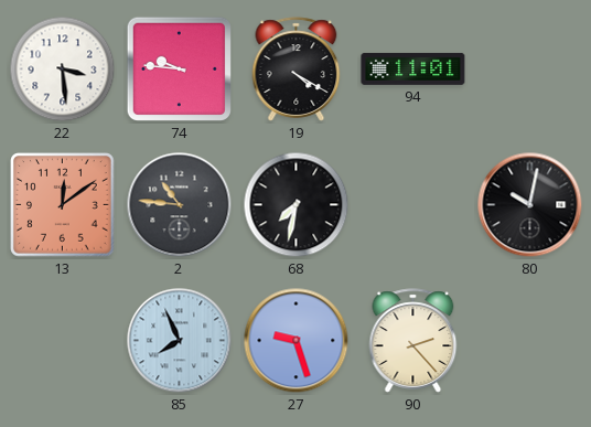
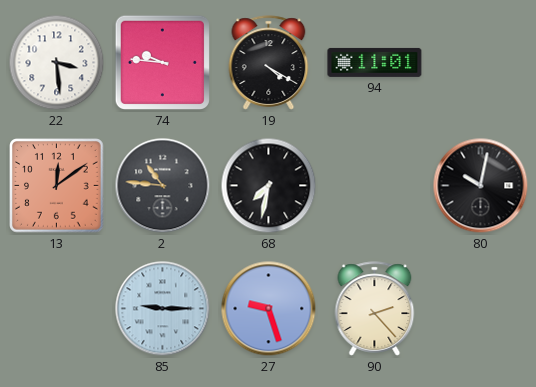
85: 7:56 -> 9:15
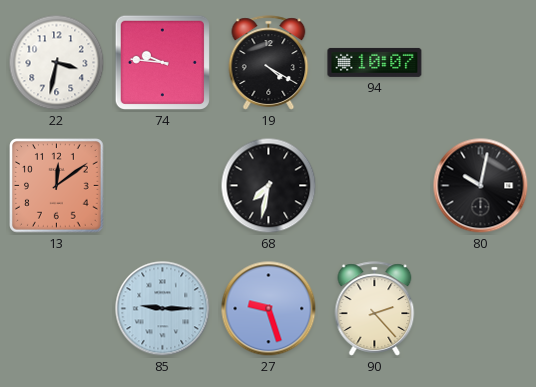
22: 3:29 -> 3:32
94: 11:01 -> 10:07
2: 10:46 -> none
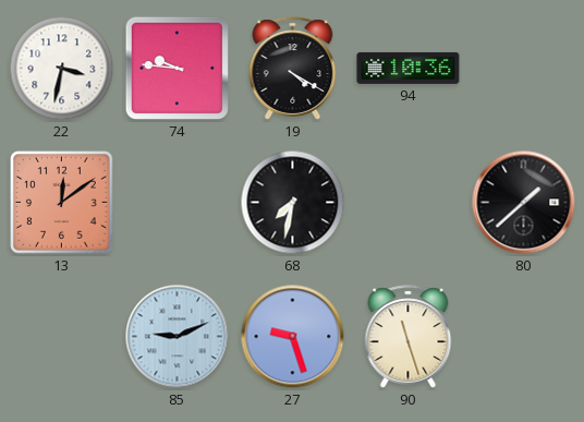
94: 10:07 -> 10:36
80: 10:02 -> 1:38
85: 9:15 -> 9:11
90: 2:23 -> 11:27
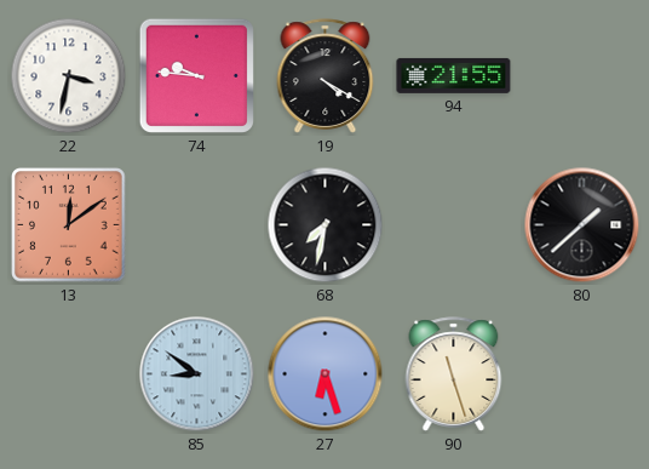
94: 10:36 -> 21:55
85: 9:11 -> 8:51
27: 9:27 -> 6:27
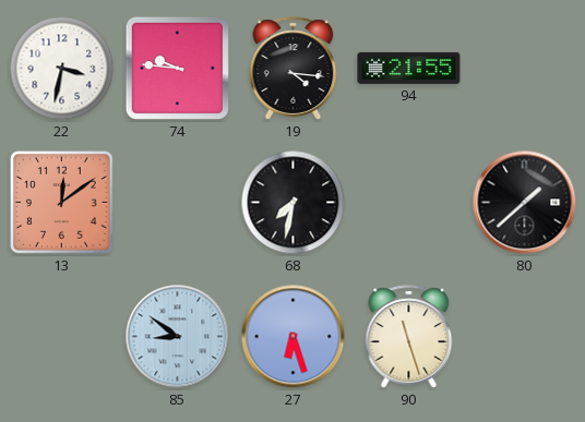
19: 4:20 -> 4:16
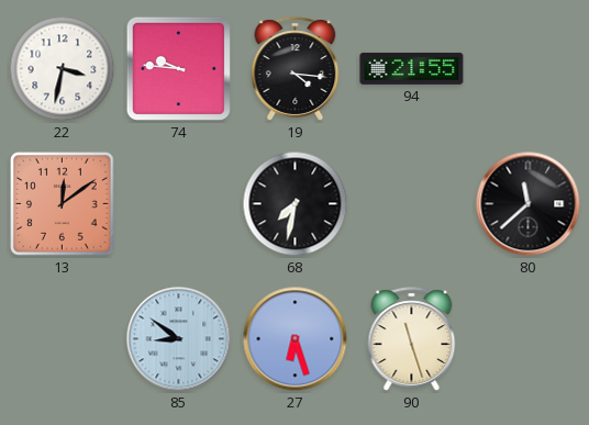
80: 1:38 -> 11:38
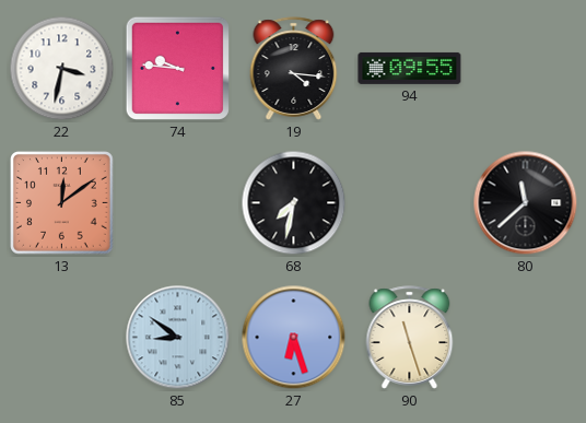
94: 21:55 -> 09:55
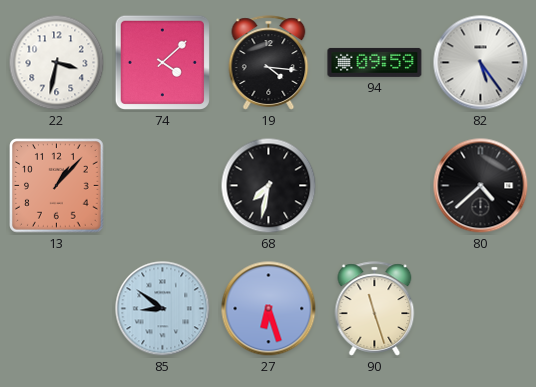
74: 9:46 -> 4:08
94: 09:55 -> 09:59
82: none -> 5:24
13: 12:09 -> 1:07
80: 11:38 -> 4:38
